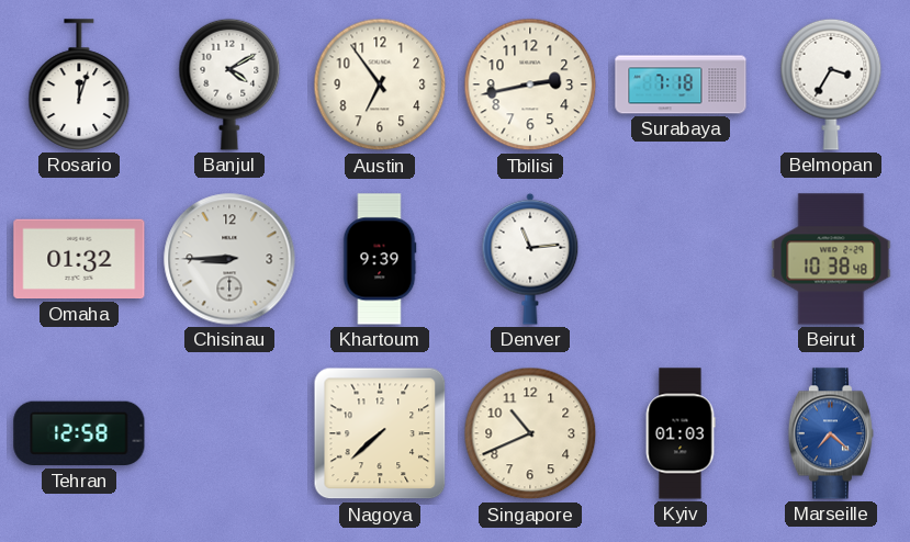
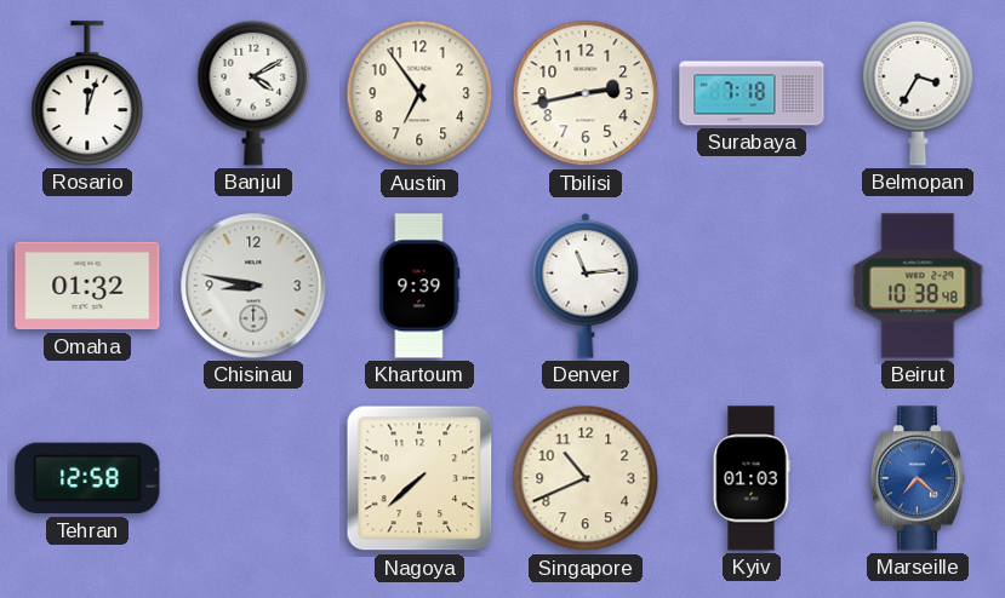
Chisinau: 8:45 -> 8:47
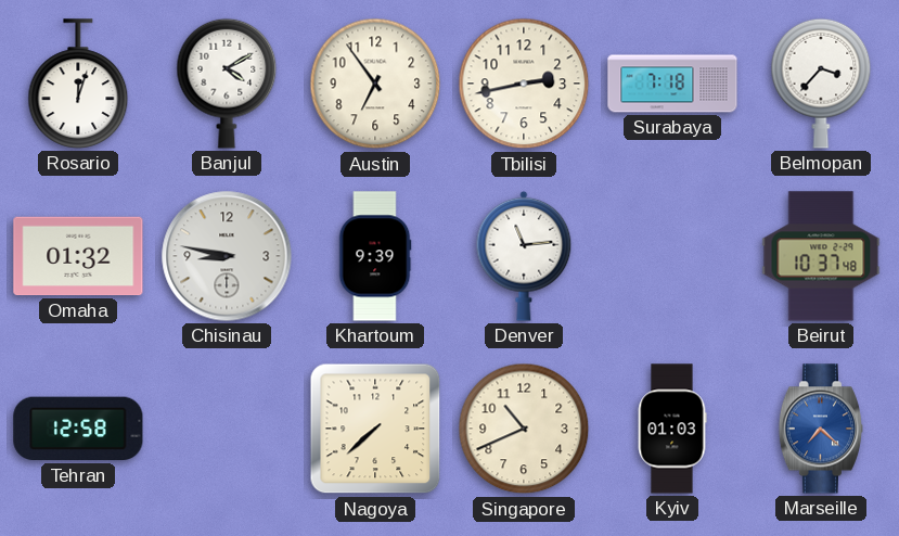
Belmopan: 3:35 -> 3:37
Beirut: 10:38 -> 10:37
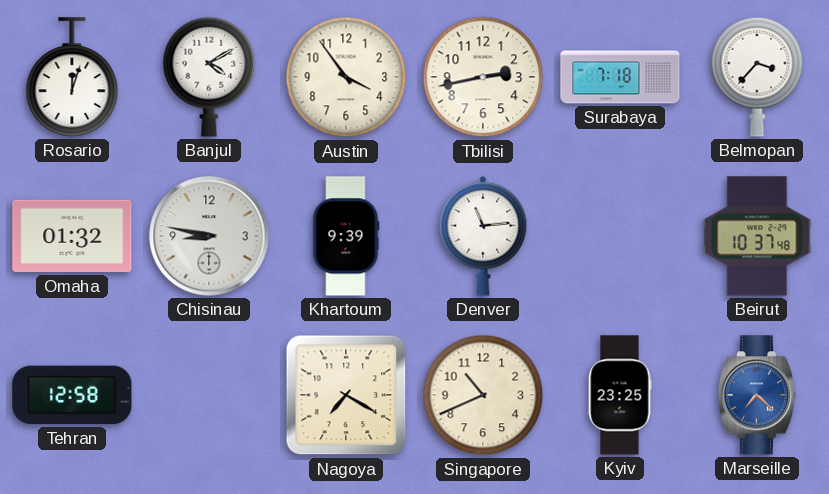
Austin: 6:54 -> 3:54
Nagoya: 7:38 -> 7:20
Kyiv: 01:03 -> 23:25
